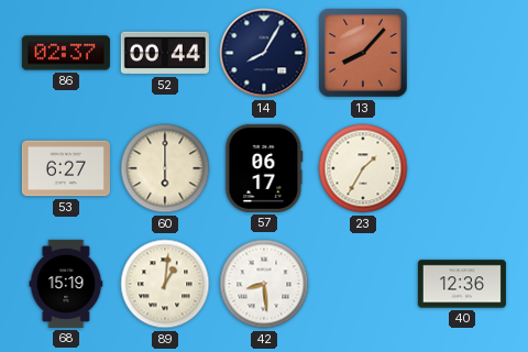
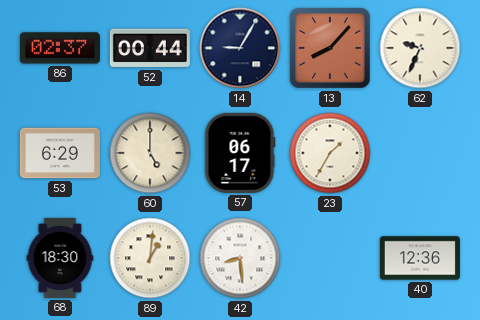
14: 8:05 -> 9:05
62: none -> 9:34
53: 6:27 -> 6:29
60: 6:00 -> 5:00
68: 15:19 -> 18:30
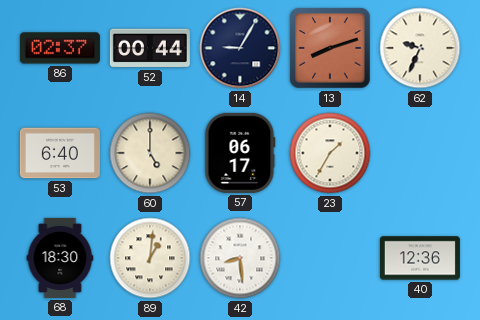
13: 8:07 -> 8:12
53: 6:29 -> 6:40
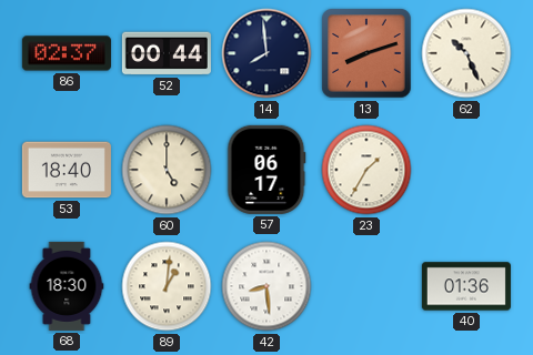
14: 9:05 -> 7:59
62: 9:34 -> 10:26
53: 6:40 -> 18:40
40: 12:36 -> 01:36
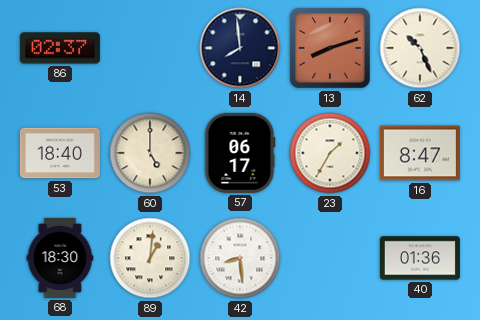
52: 00:44 -> none
16: none -> 8:47
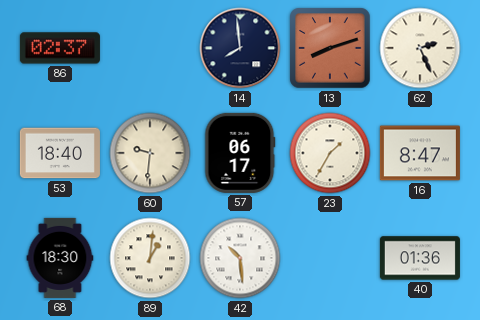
62: 10:26 -> 2:26
60: 5:00 -> 9:31
42: 8:29 -> 10:29
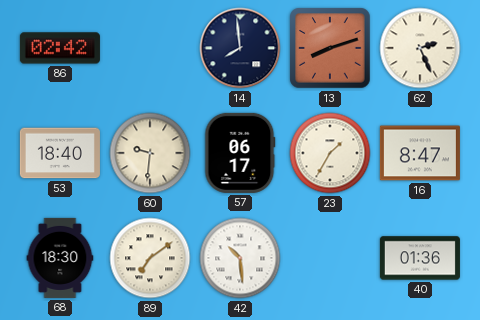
86: 02:37 -> 02:42
89: 1:01 -> 7:09
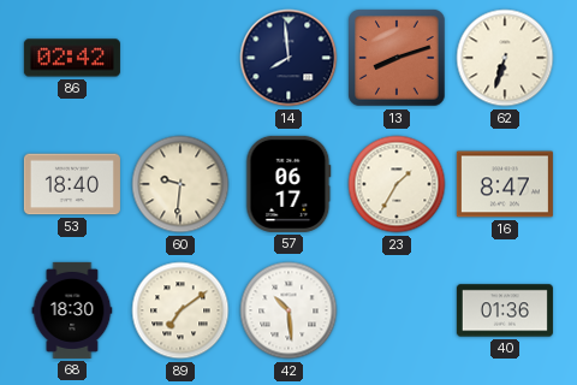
62: 2:26 -> 6:33
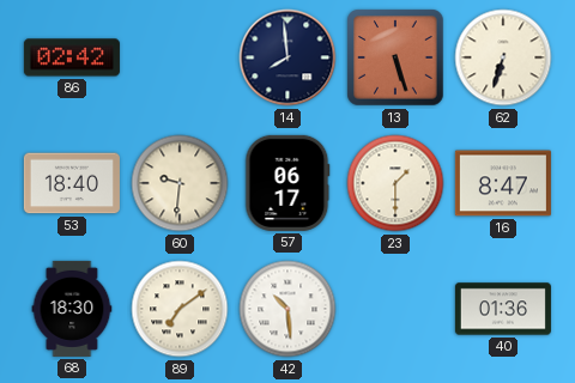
13: 8:12 -> 5:27
23: 1:35 -> 1:30
